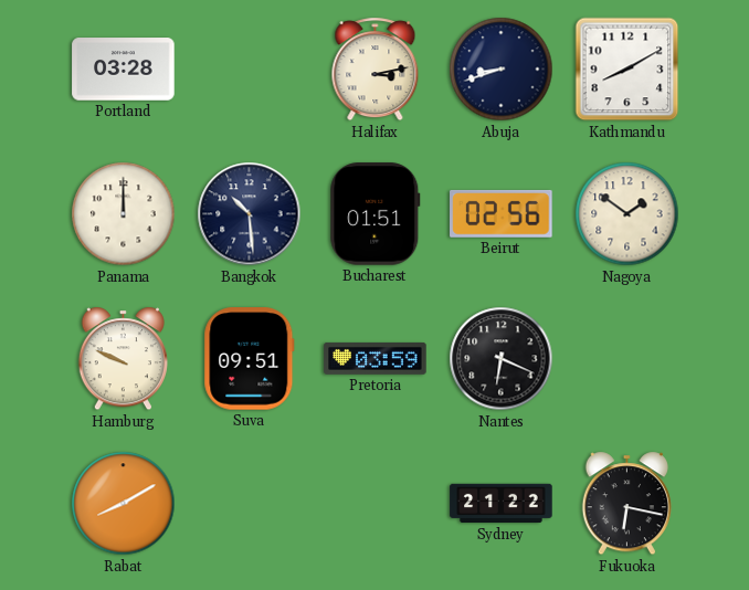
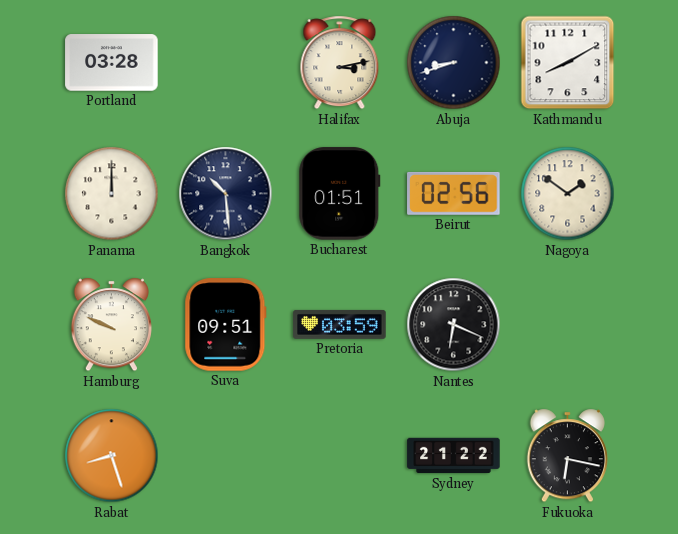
Rabat: 8:10 -> 8:27
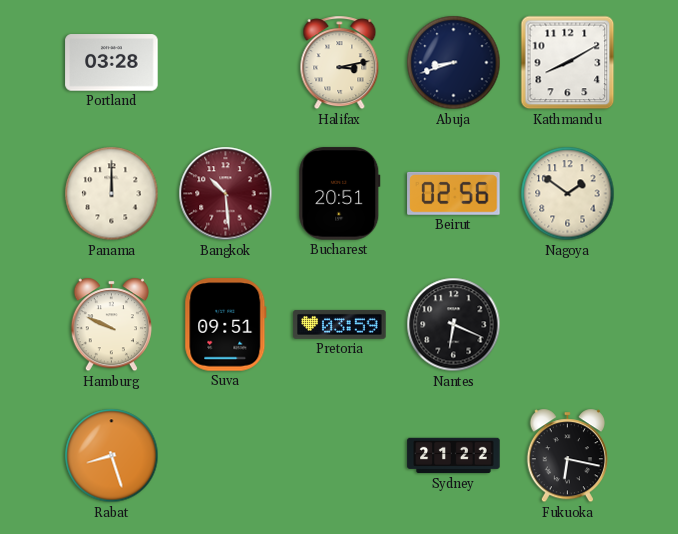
Bangkok dial: navy -> burgundy
Bucharest: 01:51 -> 20:51
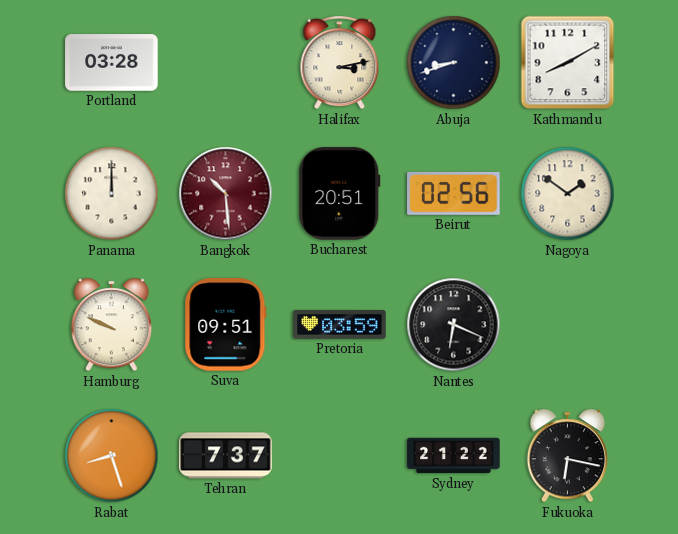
Tehran: none -> 7:37
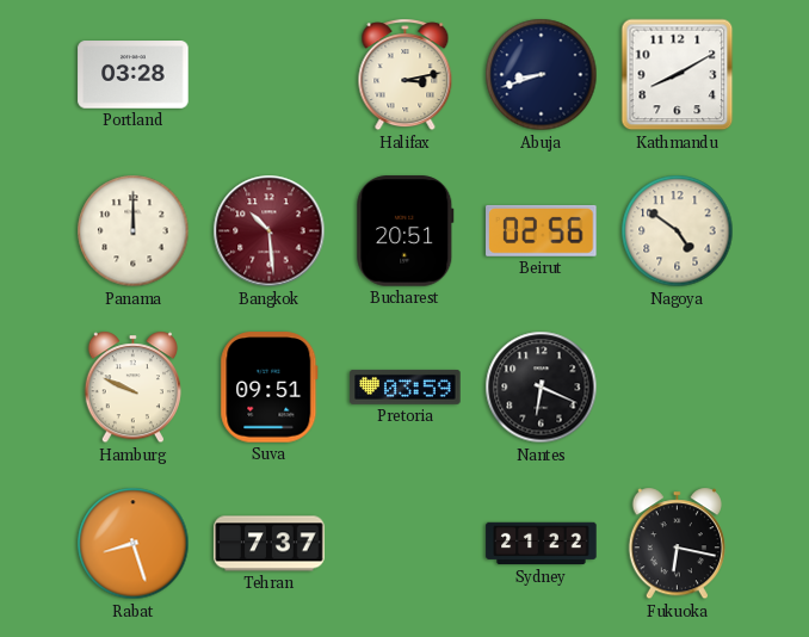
Nagoya: 1:51 -> 4:51
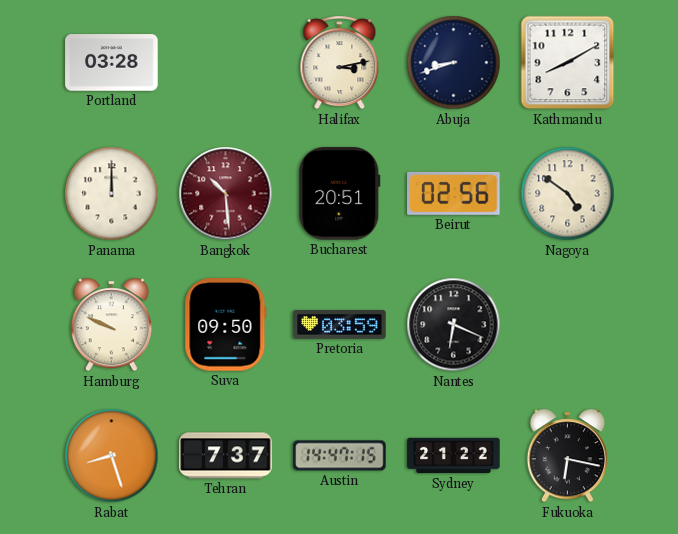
Suva: 09:51 -> 09:50
Austin: none -> 14:47
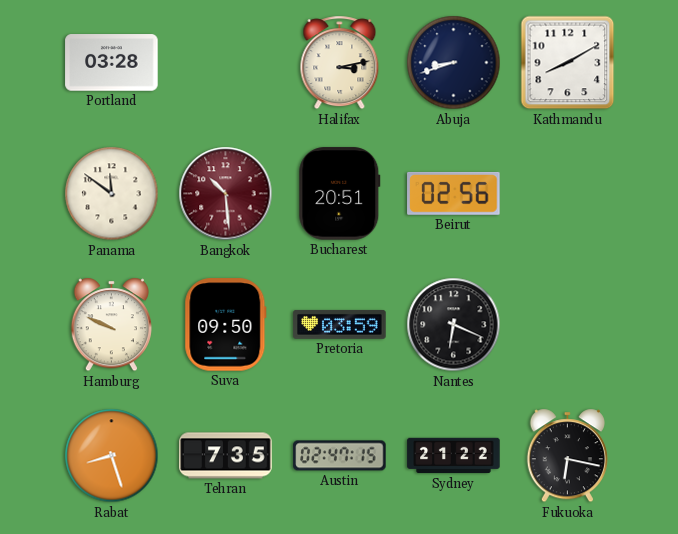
Panama: 12:00 -> 11:51
Nagoya: 4:51 -> none
Tehran: 7:37 -> 7:35
Austin: 14:47 -> 02:47
